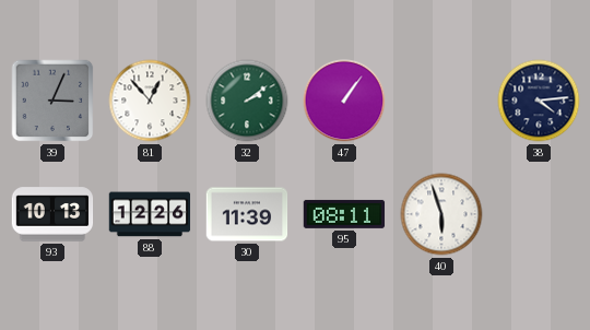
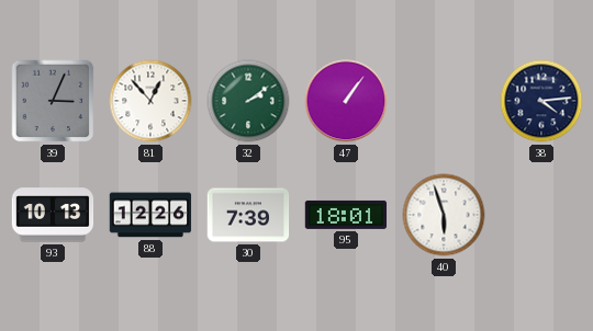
30: 11:39 -> 7:39
95: 08:11 -> 18:01
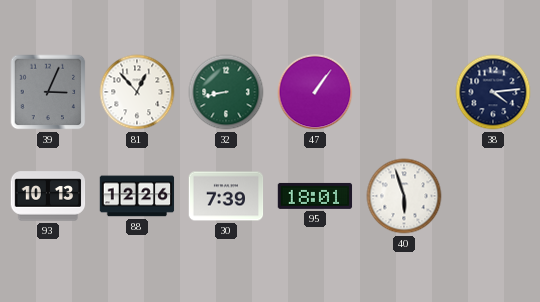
32: 2:09 -> 8:43
